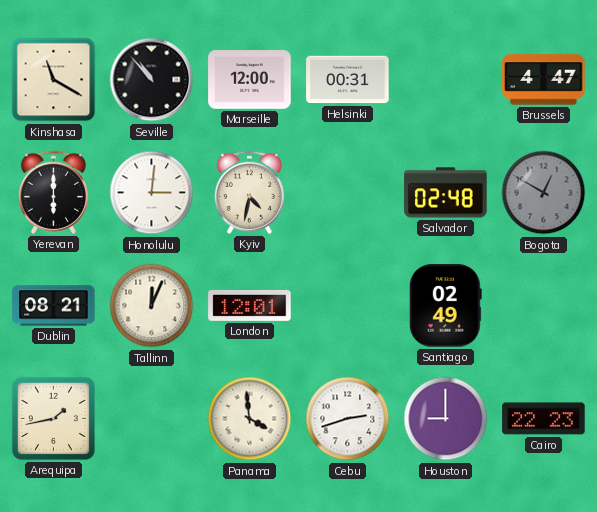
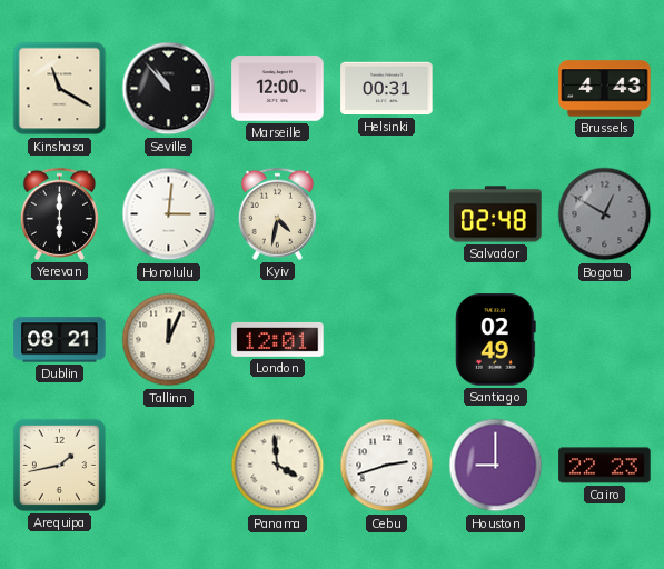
Brussels: 4:47 -> 4:43
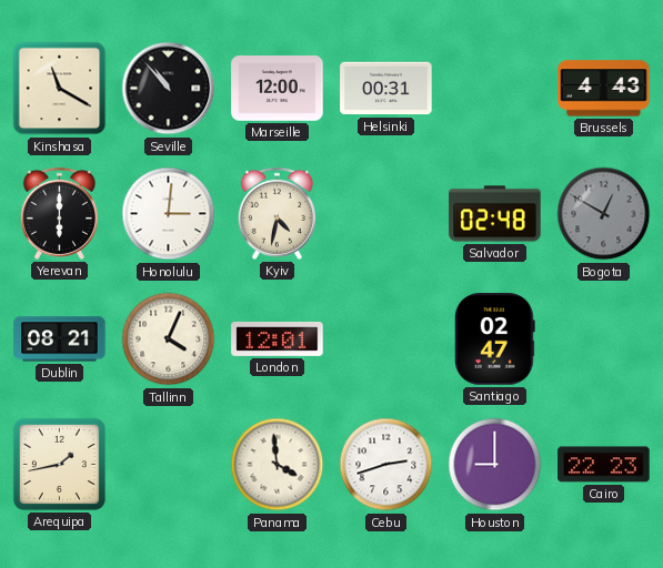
Tallinn: 12:04 -> 4:04
Santiago: 02:49 -> 02:47
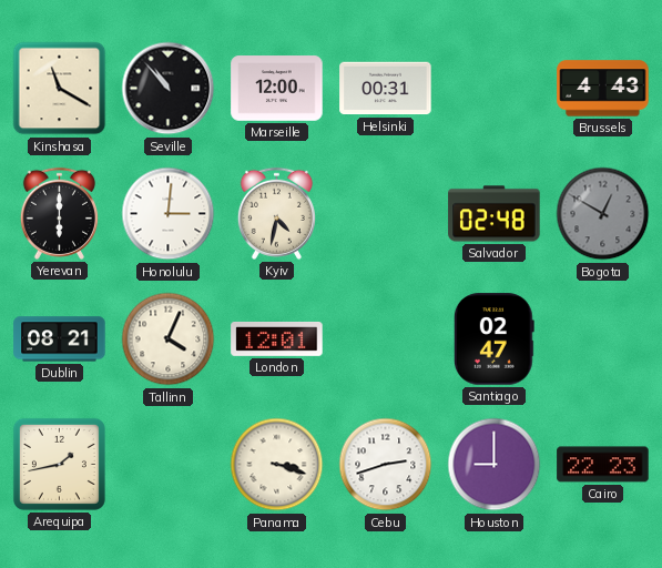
Panama: 3:59 -> 3:18
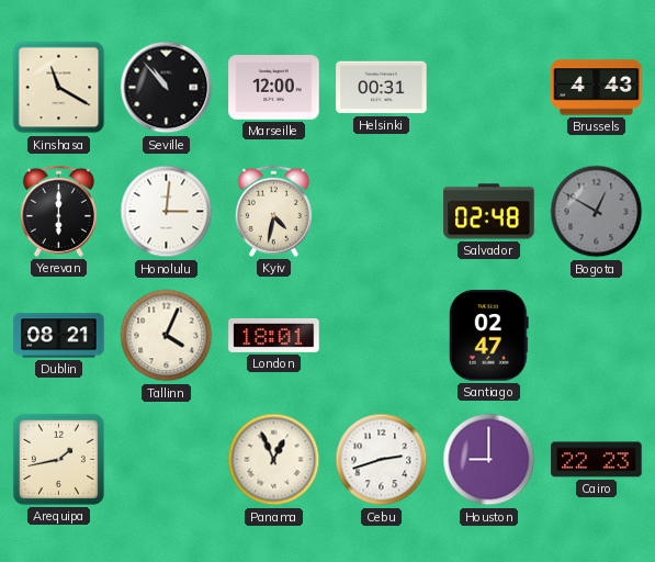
London: 12:01 -> 18:01
Panama: 3:18 -> 12:56
